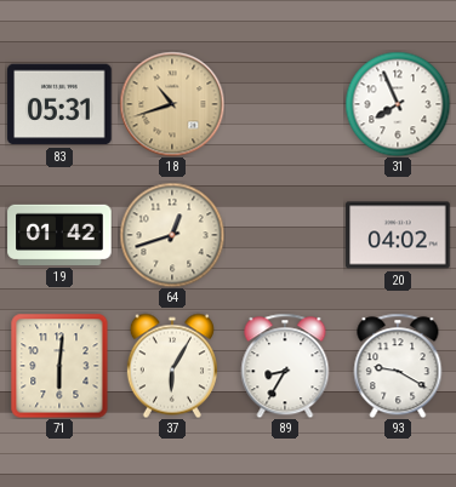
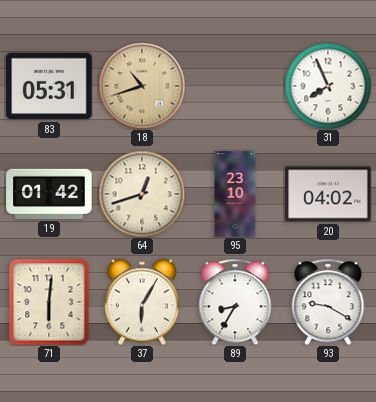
95: none -> 23:10
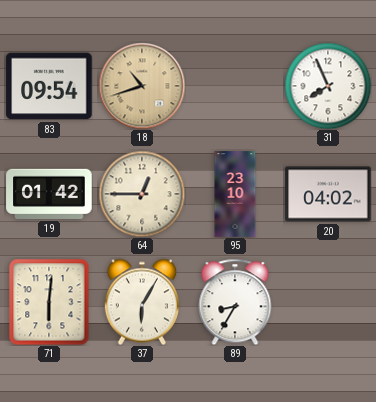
83: 05:31 -> 09:54
64: 12:42 -> 12:45
93: 9:20 -> none
